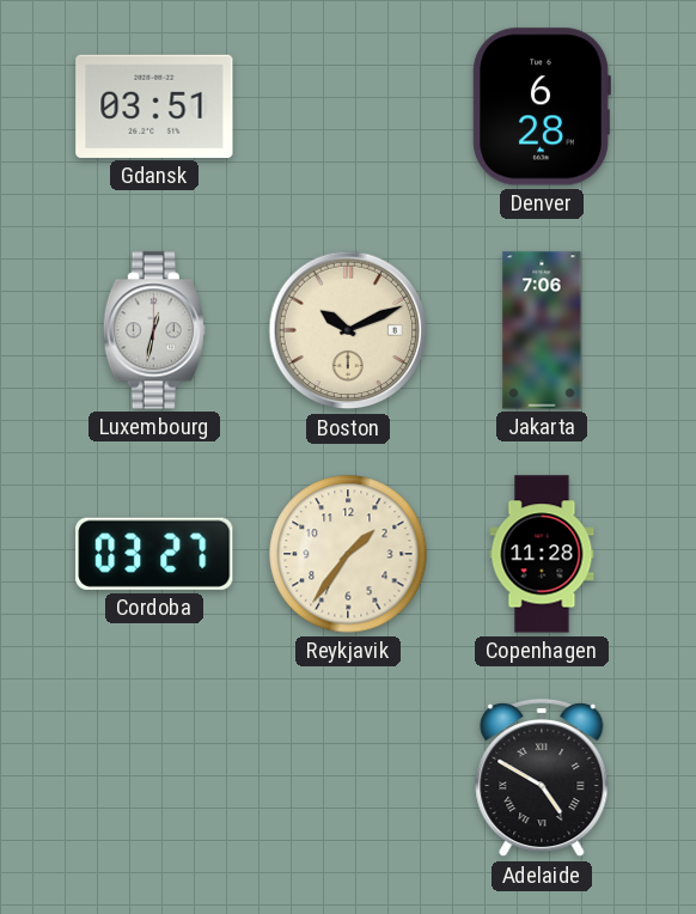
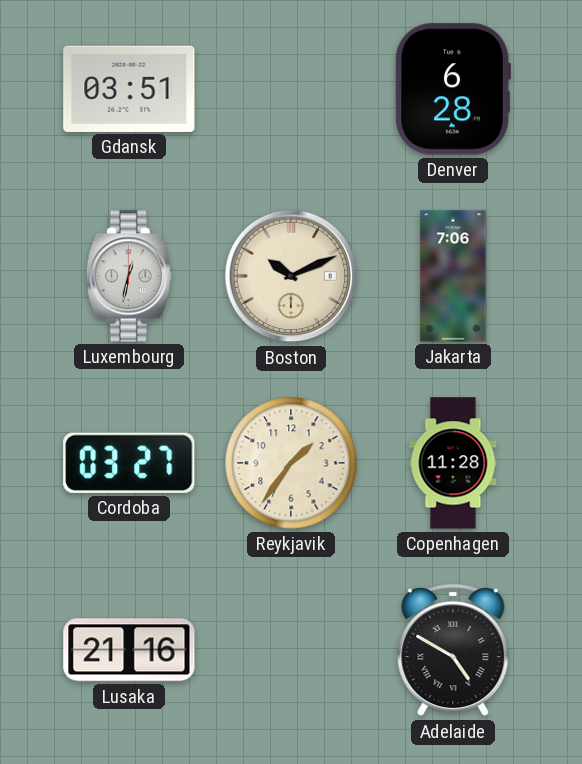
Lusaka: none -> 21:16
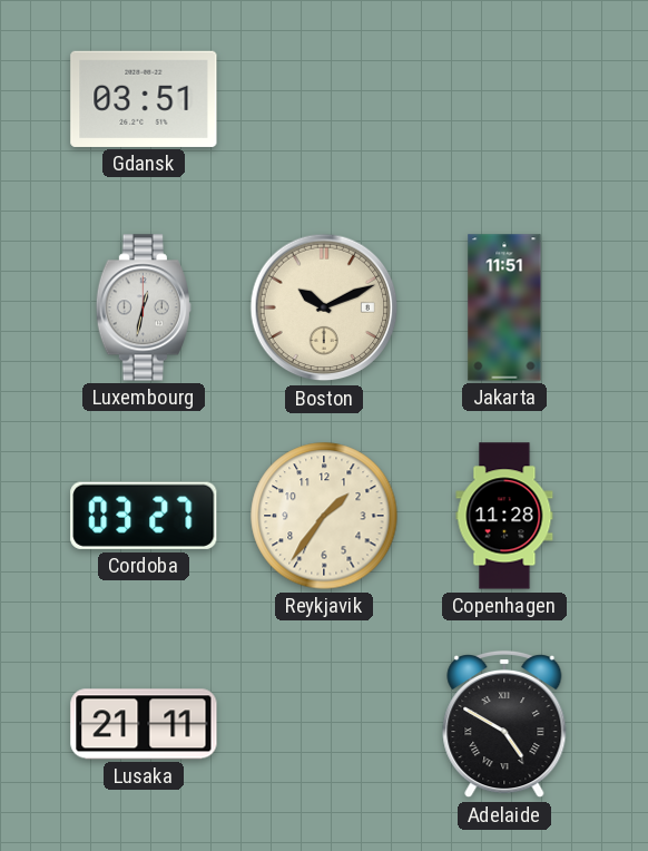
Denver: 6:28 -> none
Jakarta: 7:06 -> 11:51
Lusaka: 21:16 -> 21:11
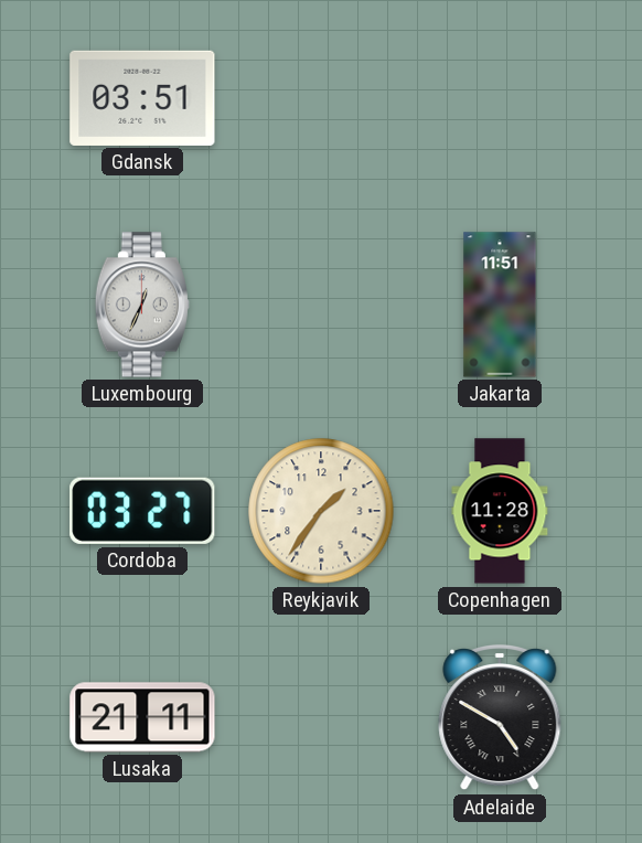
Luxembourg: 12:32 -> 12:34
Boston: 10:11 -> none
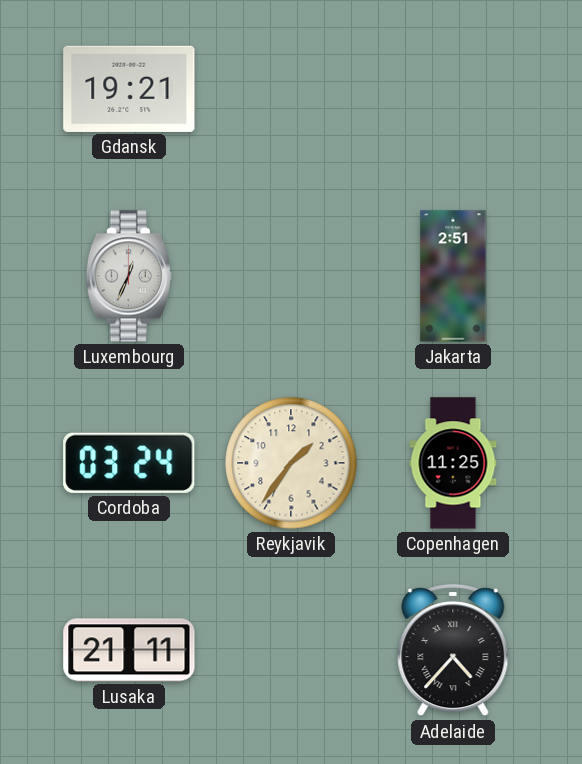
Gdansk: 03:51 -> 19:21
Jakarta: 11:51 -> 2:51
Cordoba: 03:27 -> 03:24
Copenhagen: 11:28 -> 11:25
Adelaide: 4:50 -> 4:37
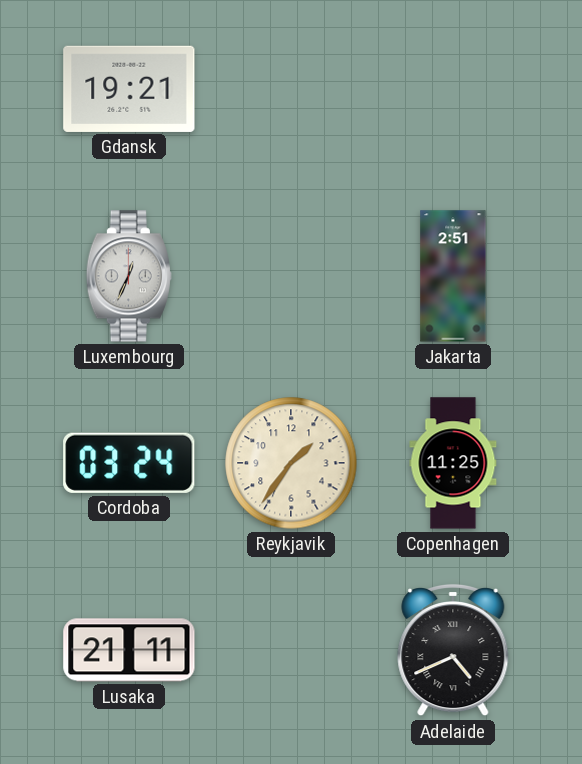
Adelaide: 4:37 -> 4:41
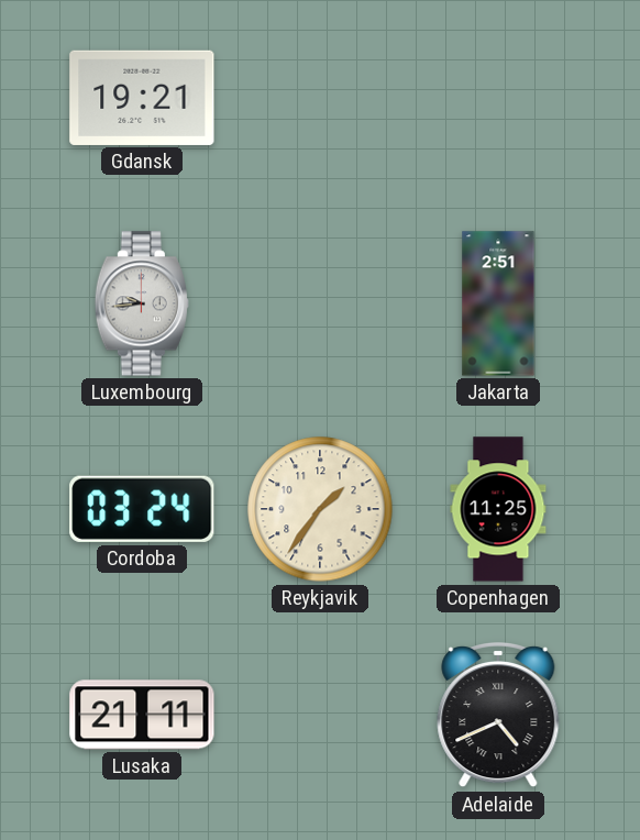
Luxembourg: 12:34 -> 9:44
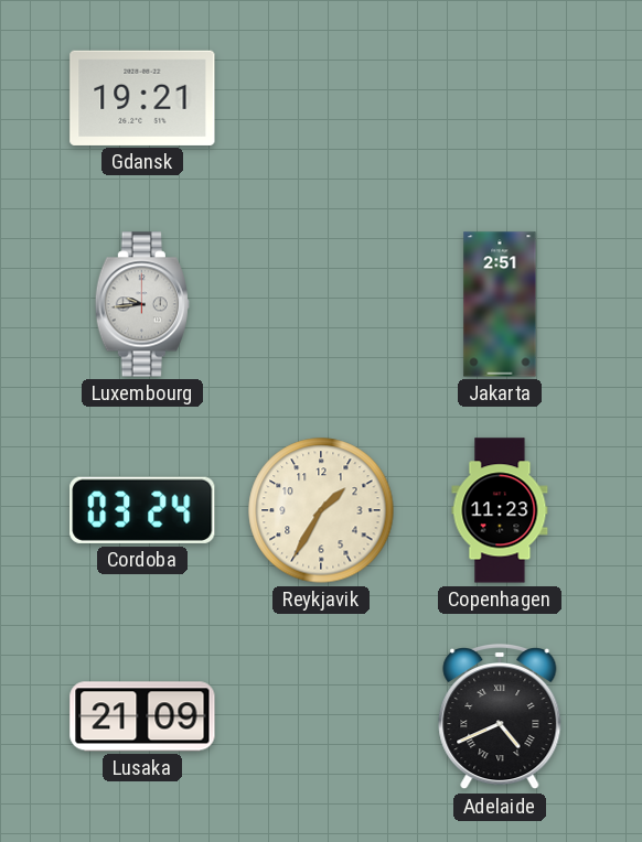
Reykjavik: 1:36 -> 1:35
Copenhagen: 11:25 -> 11:23
Lusaka: 21:11 -> 21:09
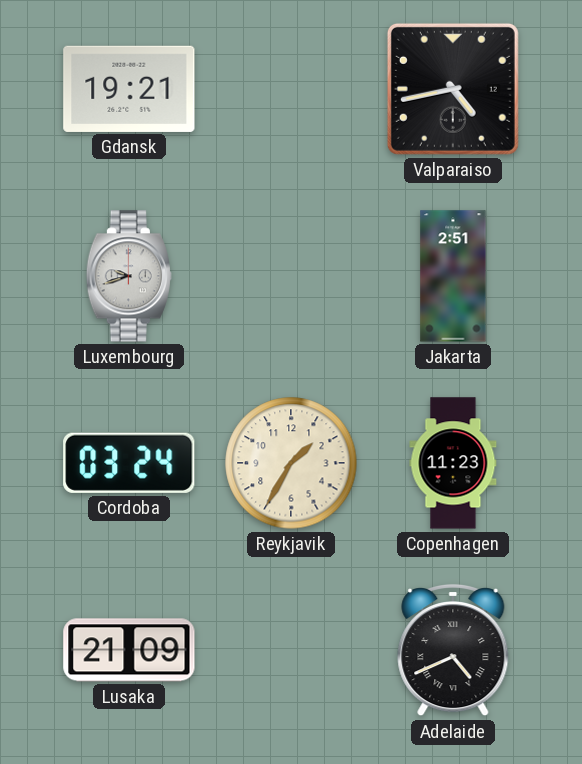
Valparaiso: none -> 4:43
Luxembourg: 9:44 -> 9:42
